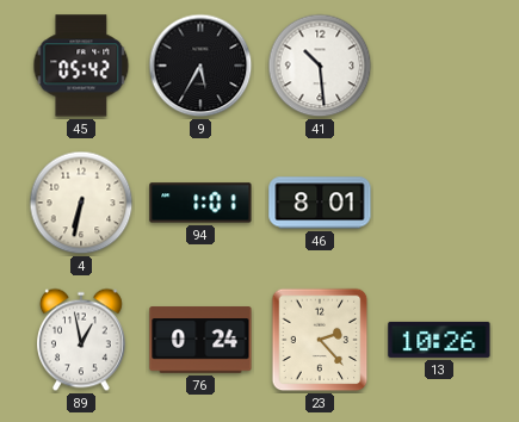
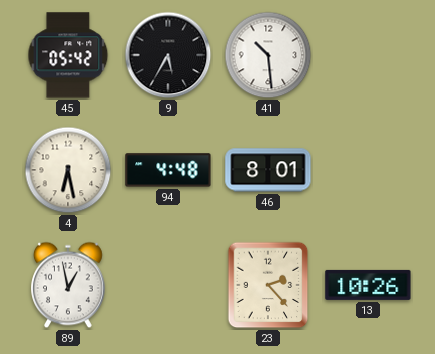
4: 6:32 -> 6:28
94: 1:01 -> 4:48
76: 0:24 -> none
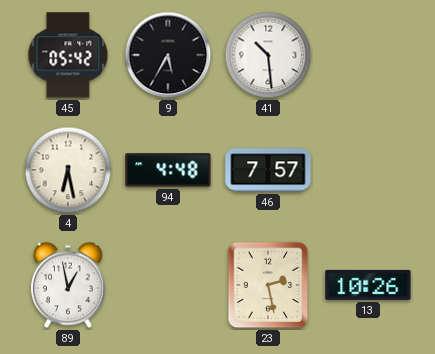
46: 8:01 -> 7:57
23: 2:23 -> 2:28
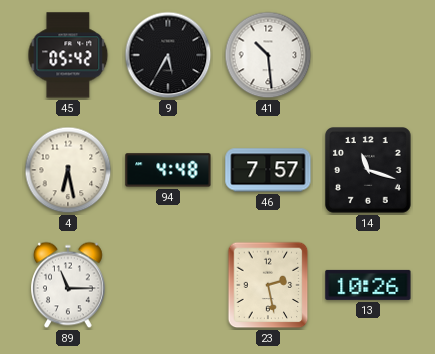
14: none -> 11:18
89: 12:58 -> 11:15
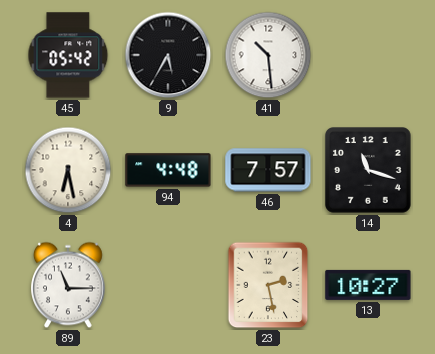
13: 10:26 -> 10:27
